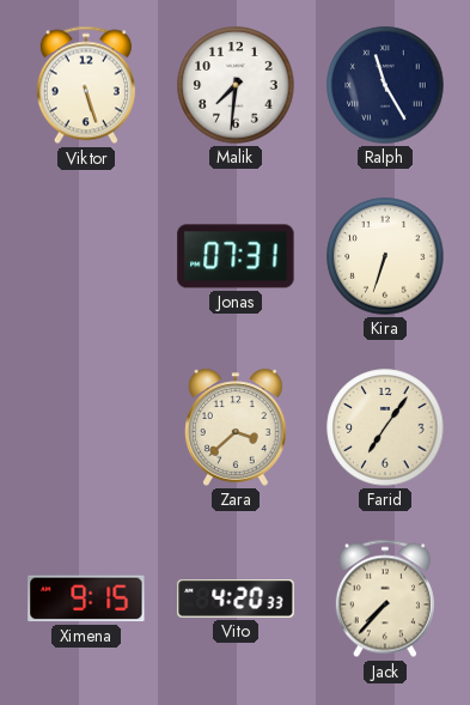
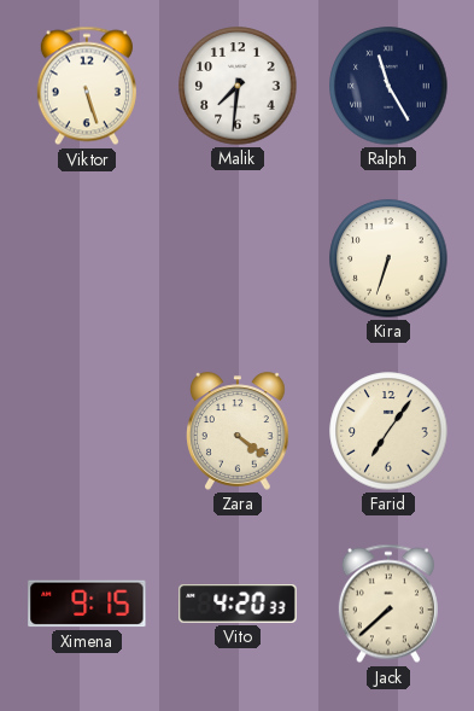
Jonas: 07:31 -> none
Zara: 3:38 -> 4:21
Jack: 7:37 -> 7:38
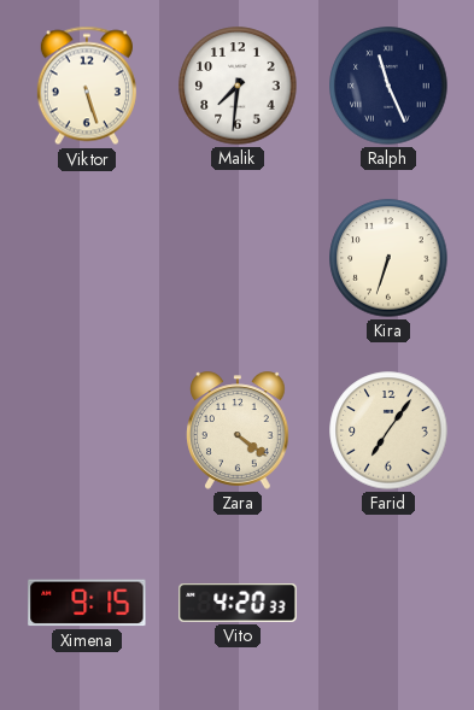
Ralph: 11:25 -> 11:26
Jack: 7:38 -> none
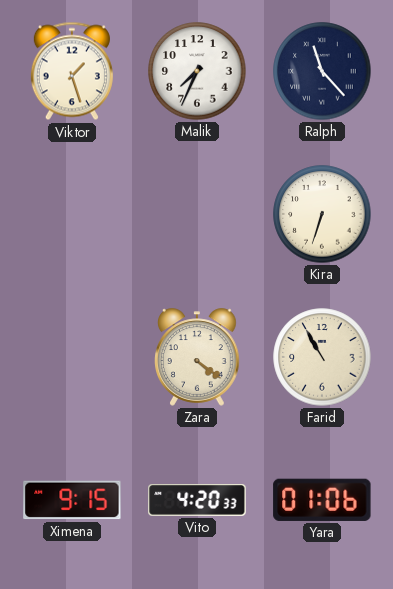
Viktor: 5:27 -> 1:27
Malik: 7:31 -> 7:34
Ralph: 11:26 -> 11:23
Farid: 7:06 -> 10:55
Yara: none -> 01:06
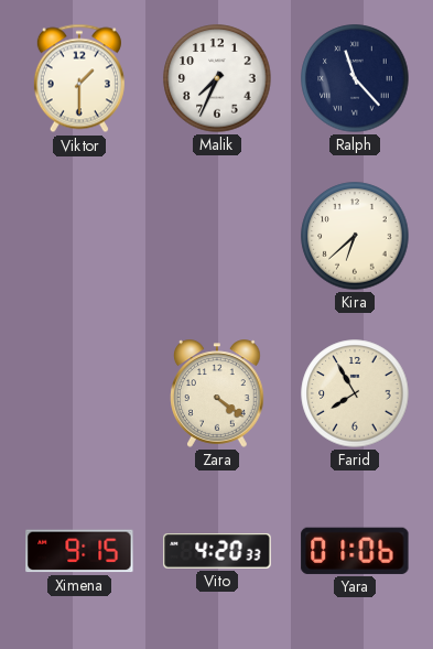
Viktor: 1:27 -> 1:30
Kira: 6:33 -> 6:38
Farid: 10:55 -> 7:55
